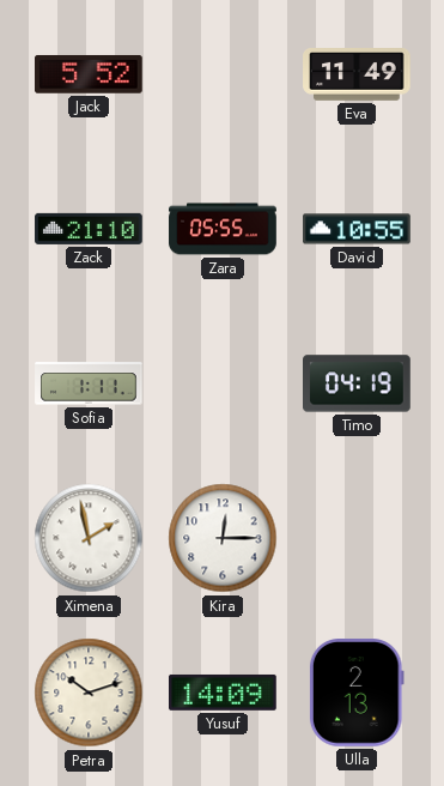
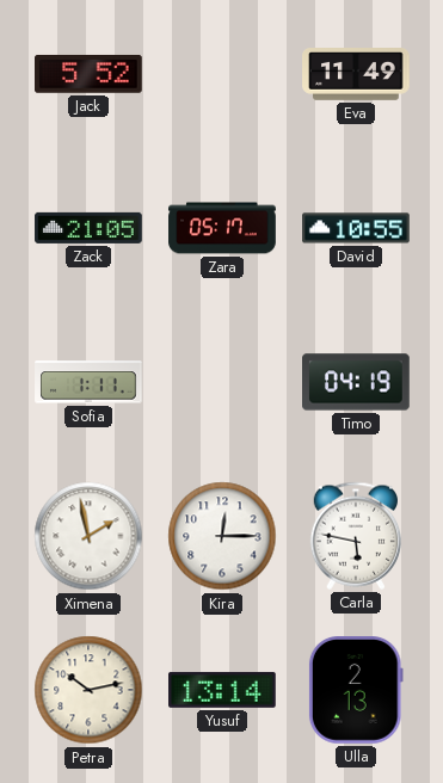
Zack: 21:10 -> 21:05
Zara: 05:55 -> 05:17
Carla: none -> 5:47
Petra: 10:12 -> 10:13
Yusuf: 14:09 -> 13:14
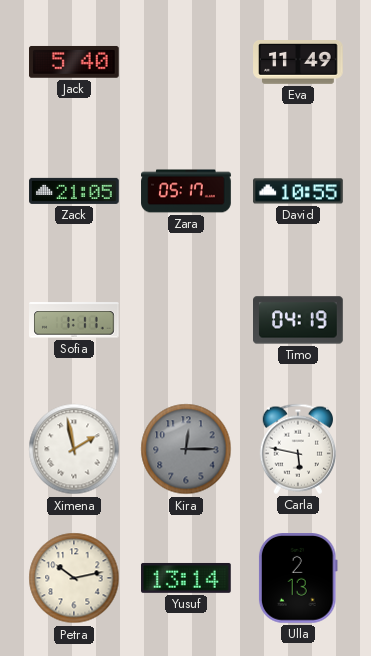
Jack: 5:52 -> 5:40
Kira dial: white -> grey
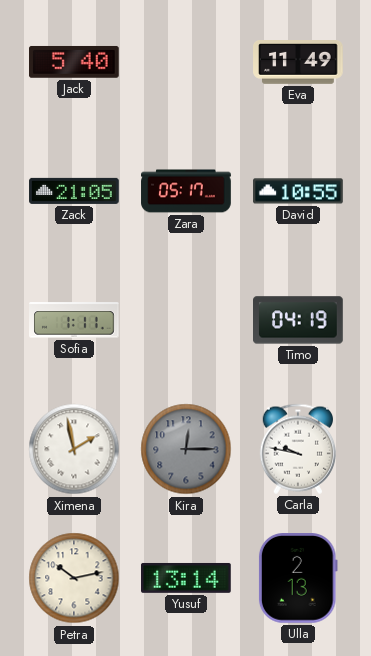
Carla: 5:47 -> 9:47
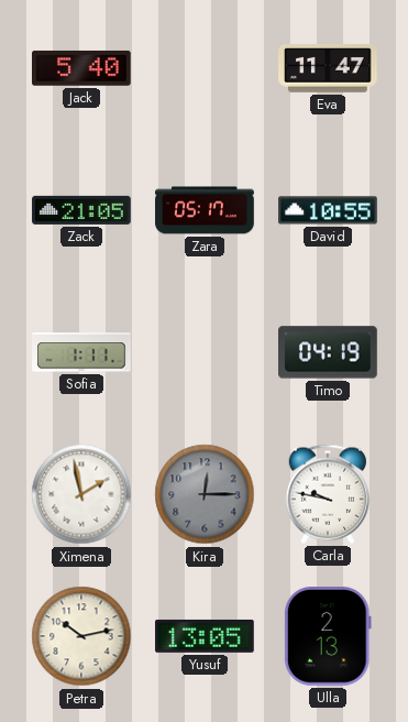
Eva: 11:49 -> 11:47
Yusuf: 13:14 -> 13:05
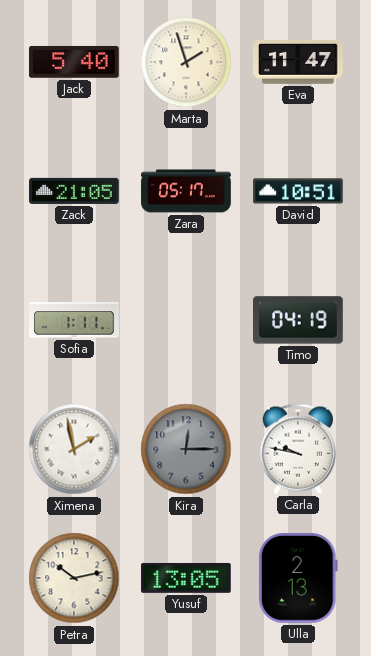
Marta: none -> 1:57
David: 10:55 -> 10:51
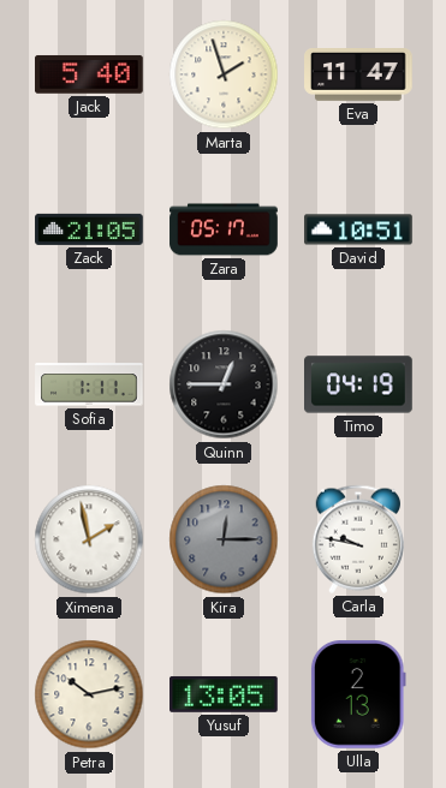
Quinn: none -> 12:45
